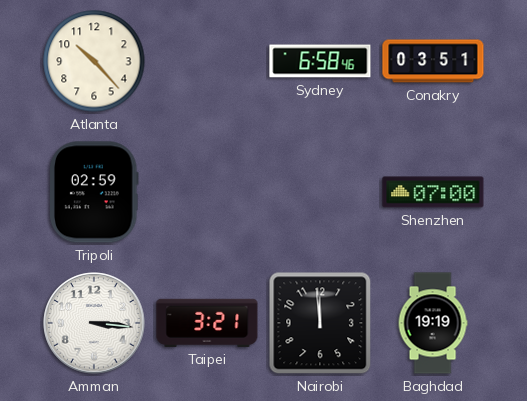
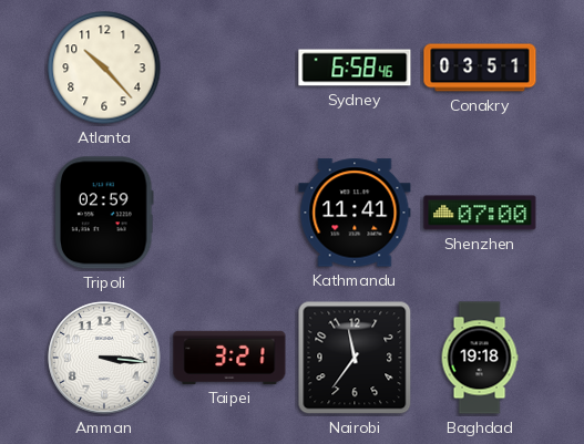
Kathmandu: none -> 11:41
Nairobi: 11:59 -> 11:36
Baghdad: 19:19 -> 19:18
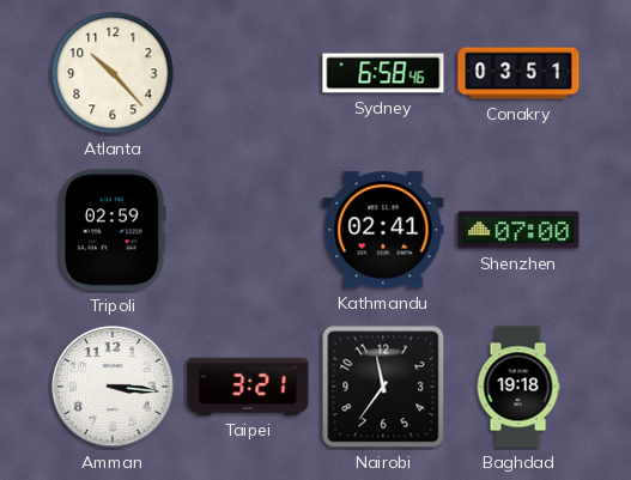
Kathmandu: 11:41 -> 02:41
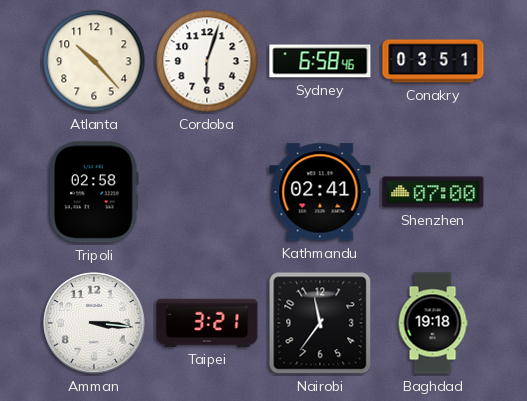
Cordoba: none -> 6:03
Tripoli: 02:59 -> 02:58
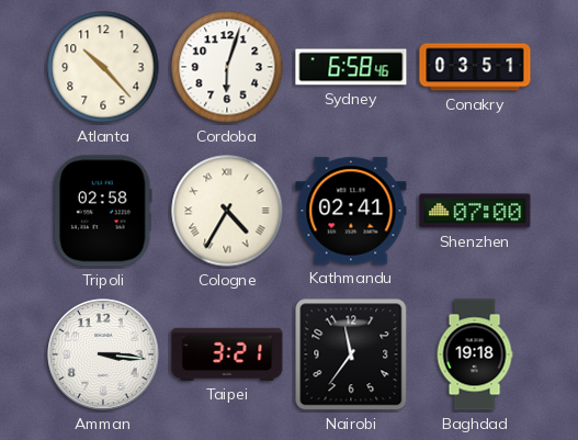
Cologne: none -> 4:35
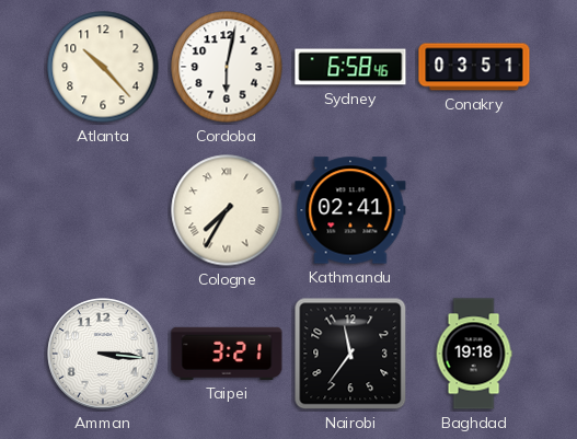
Cordoba: 6:03 -> 6:02
Tripoli: 02:58 -> none
Cologne: 4:35 -> 7:35
Shenzhen: 07:00 -> none
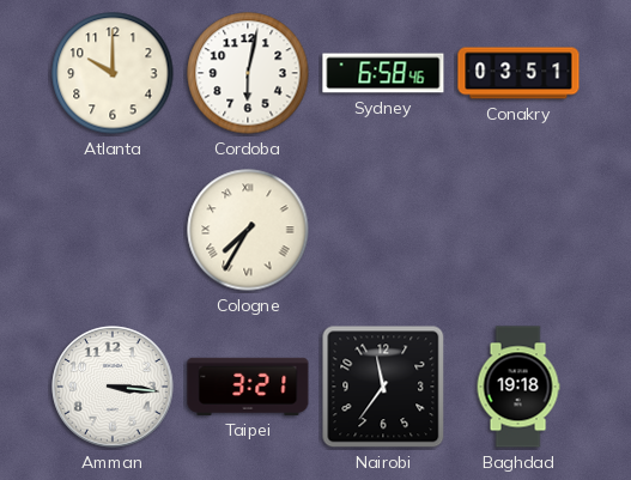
Atlanta: 10:23 -> 10:00
Kathmandu: 02:41 -> none
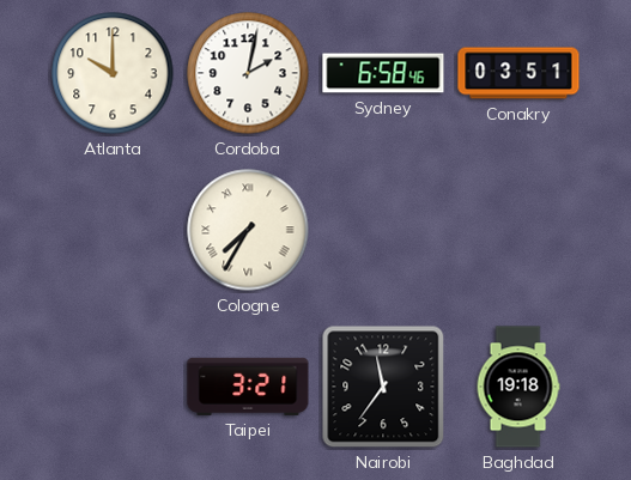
Cordoba: 6:02 -> 2:02
Amman: 3:16 -> none
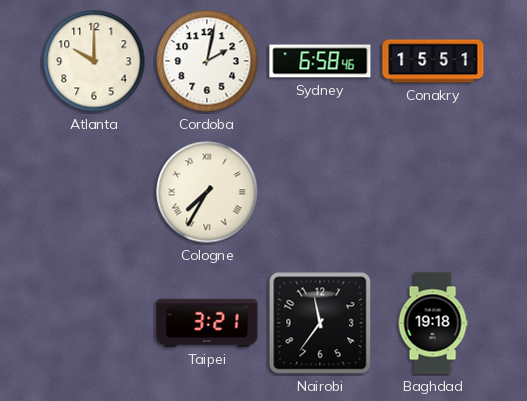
Conakry: 03:51 -> 15:51
